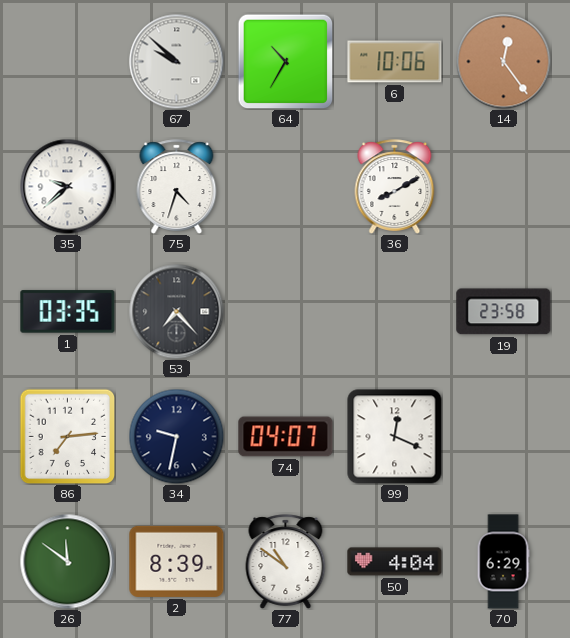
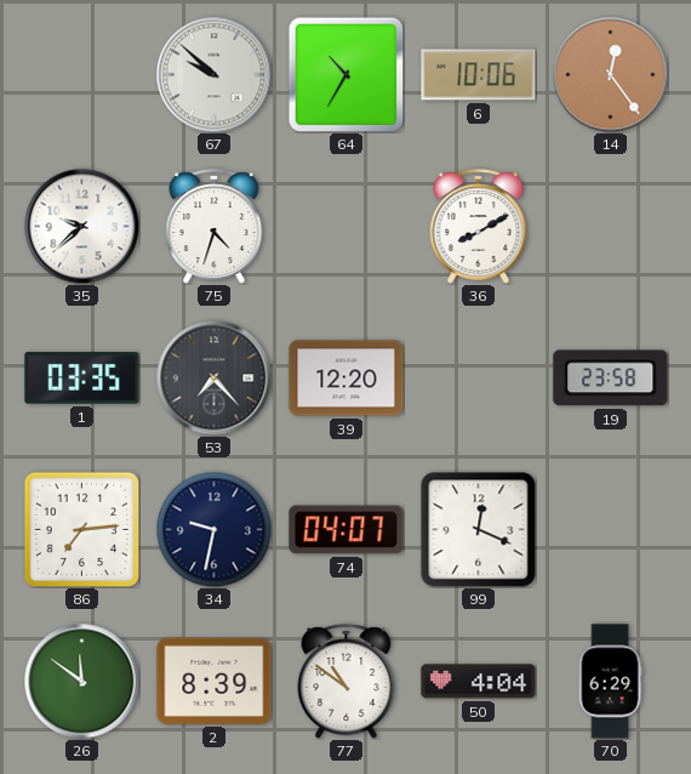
39: none -> 12:20
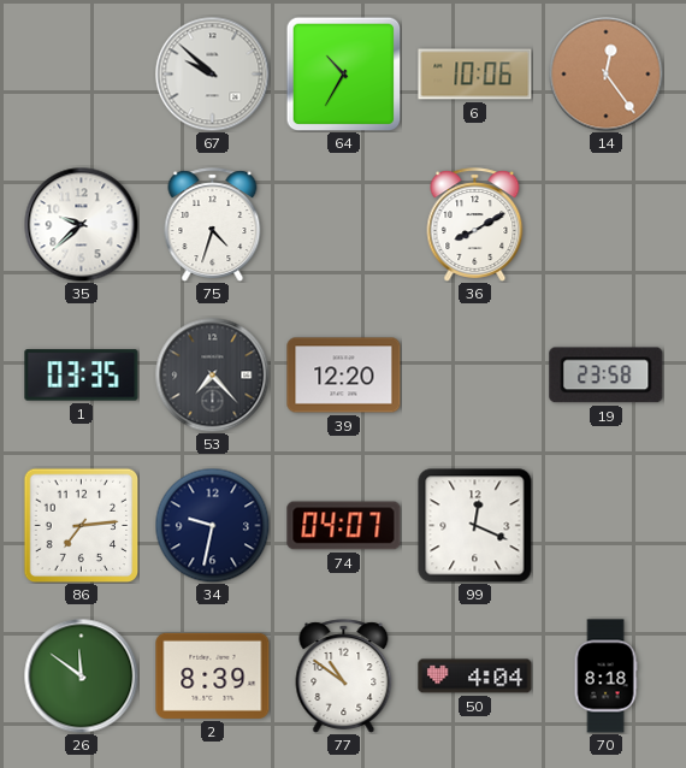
70: 6:29 -> 8:18
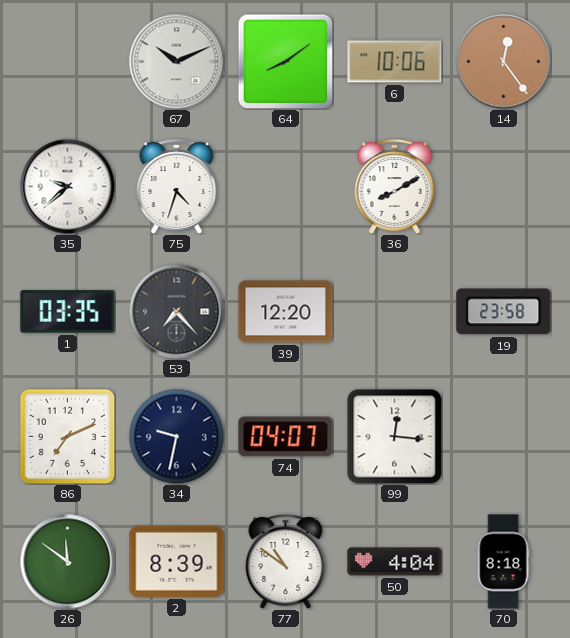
67: 9:52 -> 10:11
64: 10:35 -> 8:09
86: 7:14 -> 7:11
99: 12:19 -> 12:16
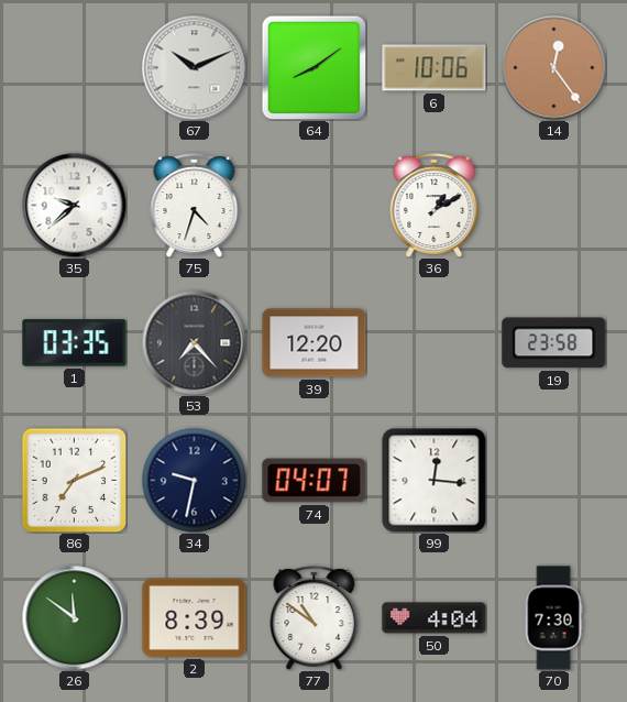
36: 8:10 -> 1:10
70: 8:18 -> 7:30
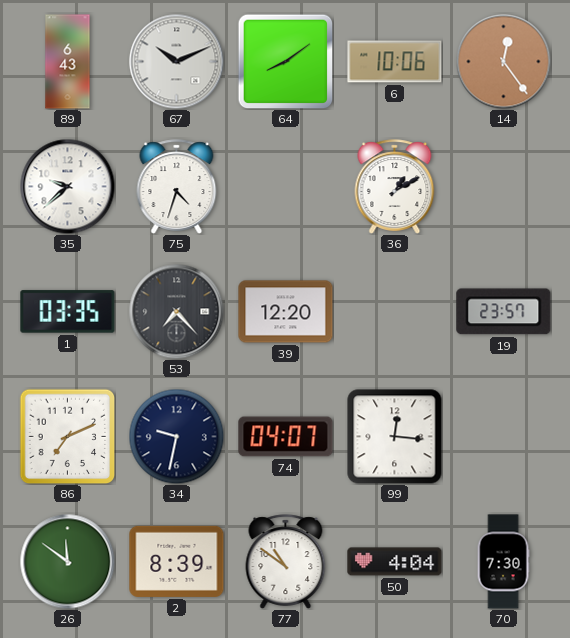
89: none -> 6:43
19: 23:58 -> 23:57
